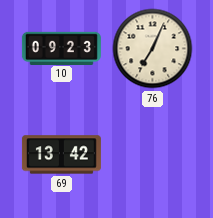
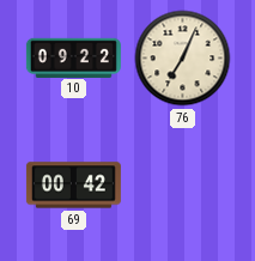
10: 09:23 -> 09:22
69: 13:42 -> 00:42
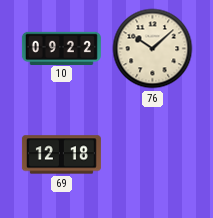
76: 7:04 -> 10:08
69: 00:42 -> 12:18
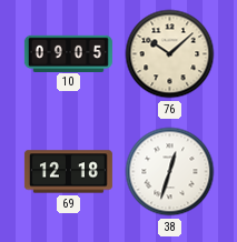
10: 09:22 -> 09:05
38: none -> 12:33
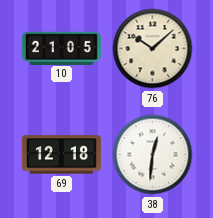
10: 09:05 -> 21:05
38: 12:33 -> 12:31
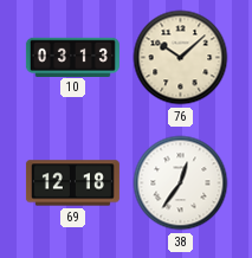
10: 21:05 -> 03:13
38: 12:31 -> 12:36
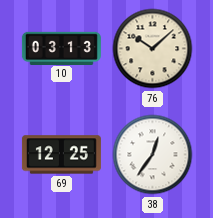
69: 12:18 -> 12:25
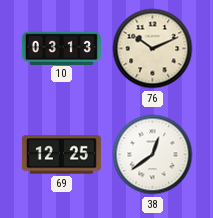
76: 10:08 -> 10:11
38: 12:36 -> 12:39
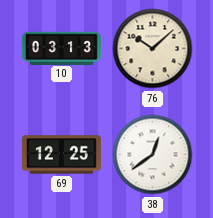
76: 10:11 -> 10:08
